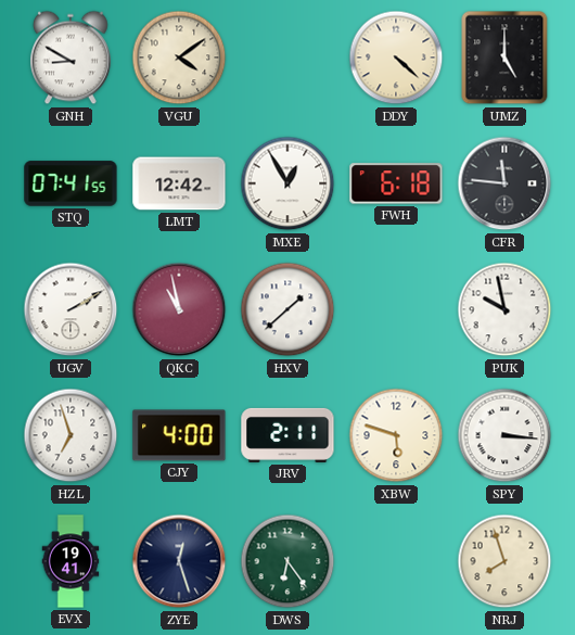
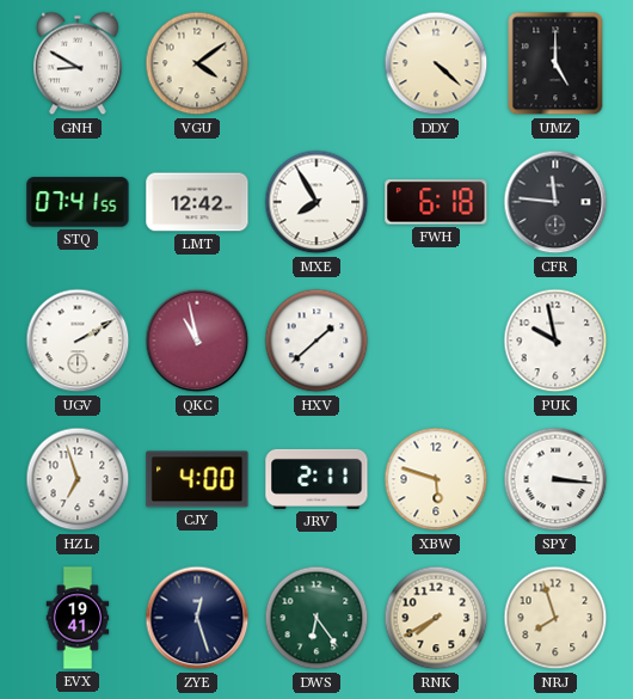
MXE: 12:55 -> 7:55
RNK: none -> 7:40
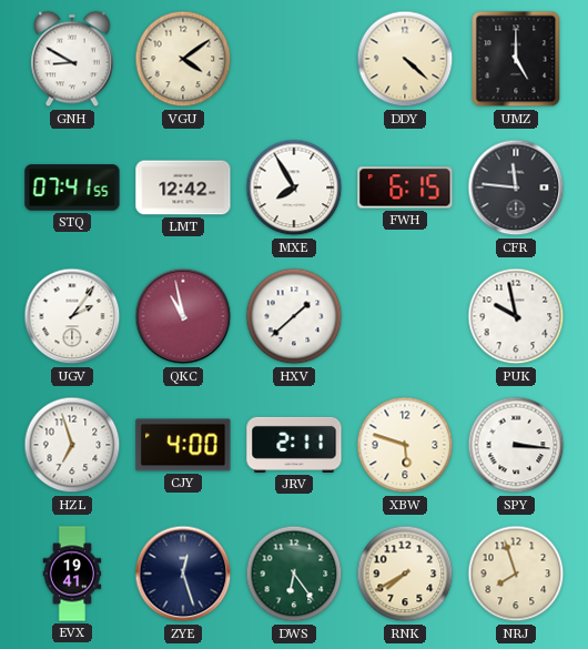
FWH: 6:18 -> 6:15
UGV: 2:10 -> 2:06
